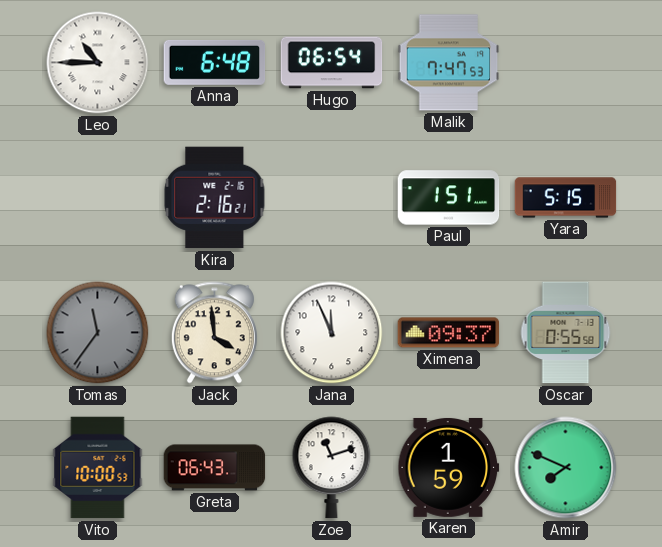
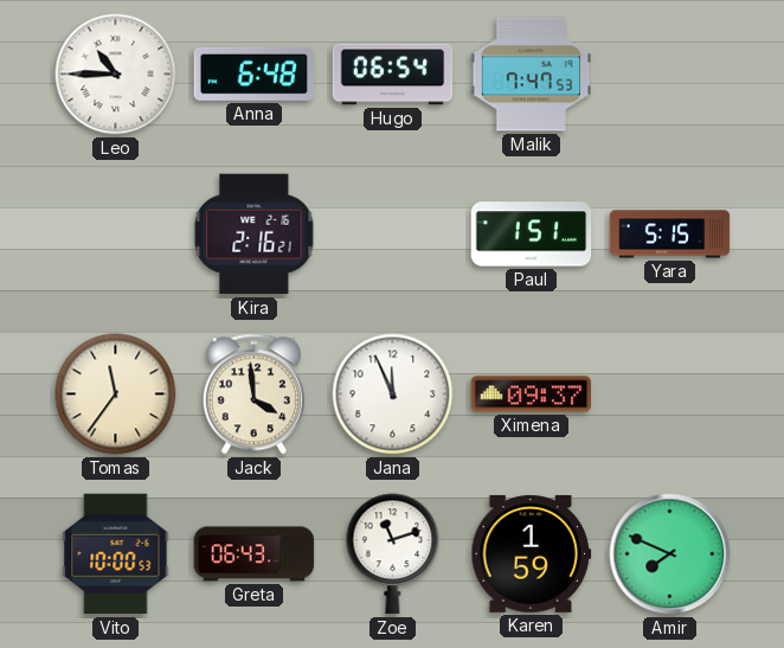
Tomas dial: grey -> cream
Oscar: 0:55 -> none
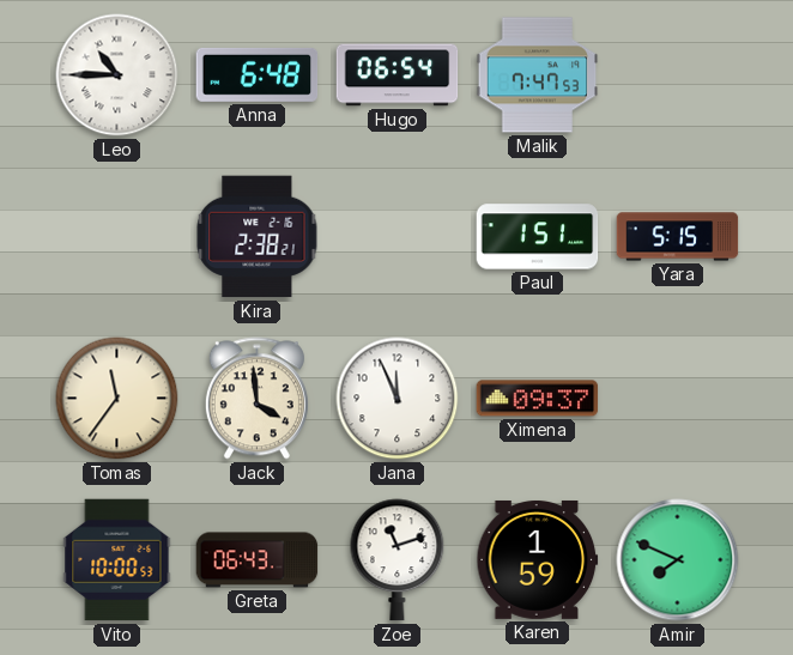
Kira: 2:16 -> 2:38
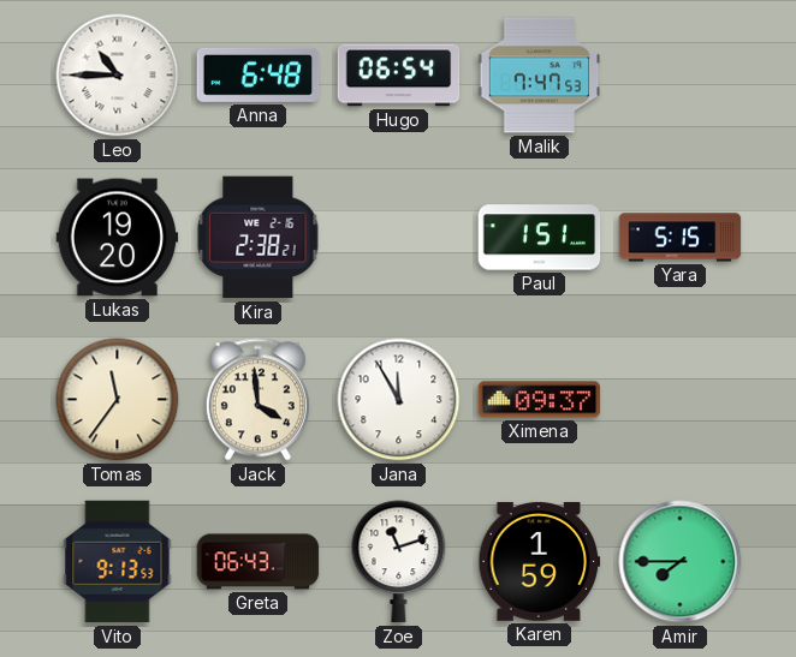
Lukas: none -> 19:20
Jana: 11:56 -> 11:55
Vito: 10:00 -> 9:13
Amir: 7:49 -> 7:45
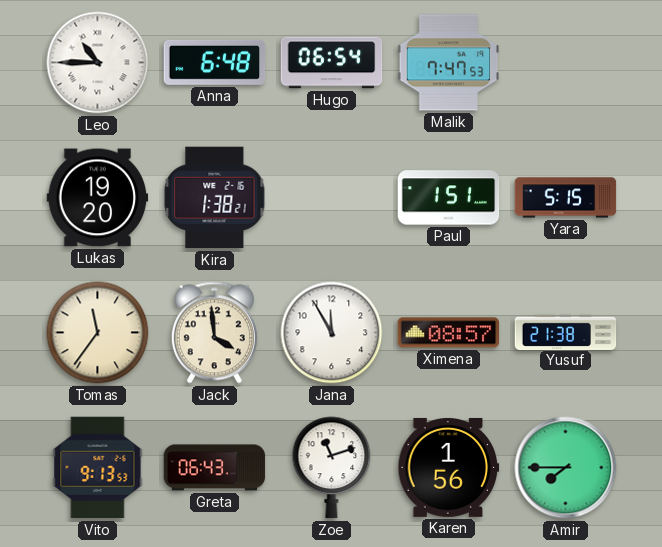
Kira: 2:38 -> 1:38
Ximena: 09:37 -> 08:57
Yusuf: none -> 21:38
Karen: 1:59 -> 1:56
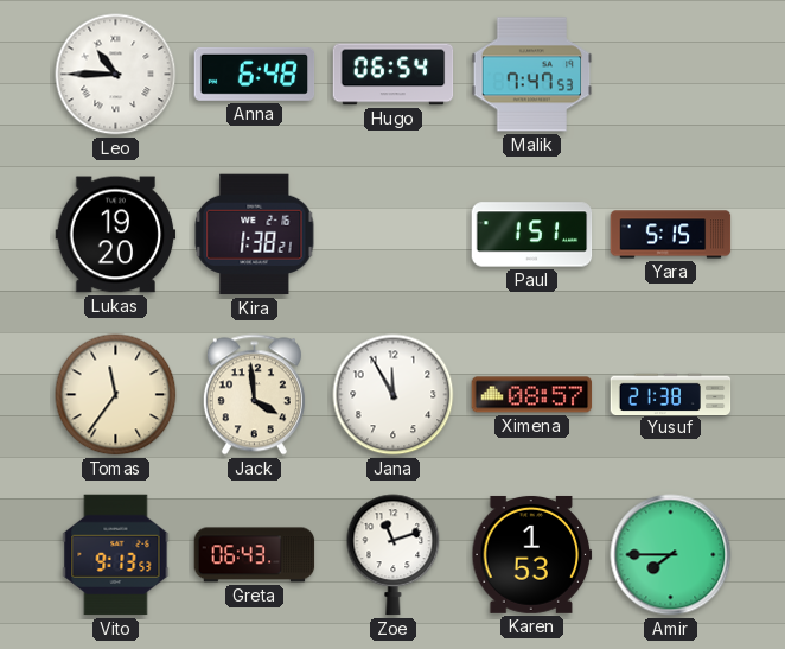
Karen: 1:56 -> 1:53
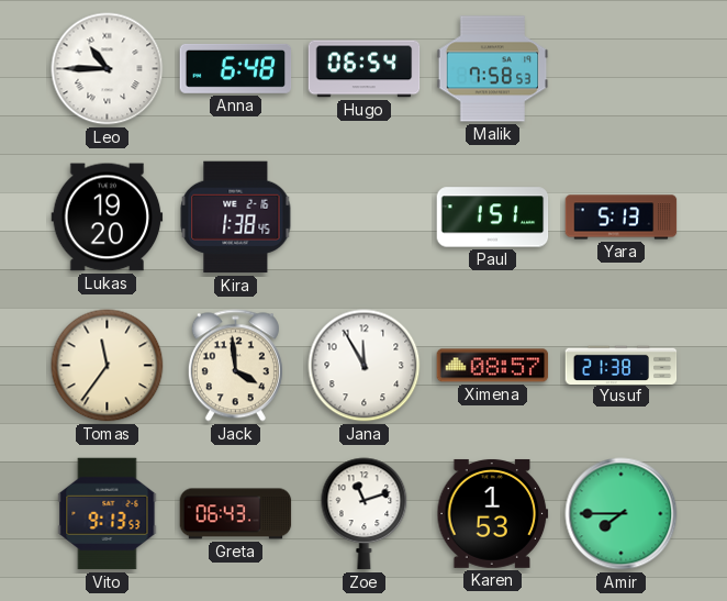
Malik: 7:47 -> 7:58
Kira: 1:38:21 -> 1:38:45
Yara: 5:15 -> 5:13
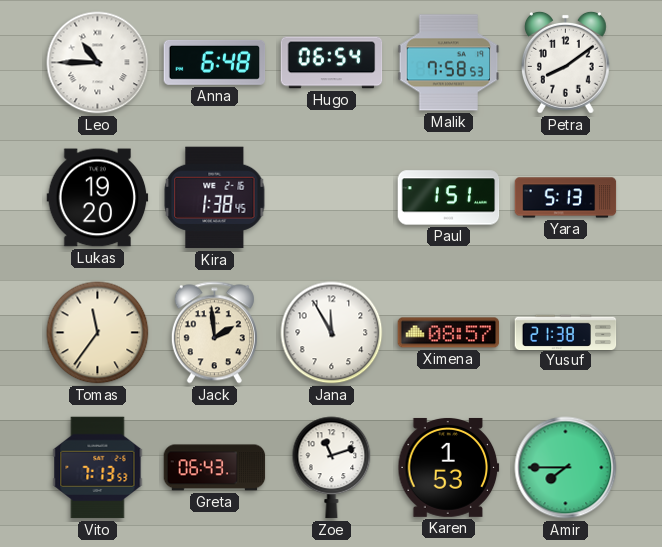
Petra: none -> 8:09
Jack: 3:59 -> 1:59
Vito: 9:13 -> 7:13
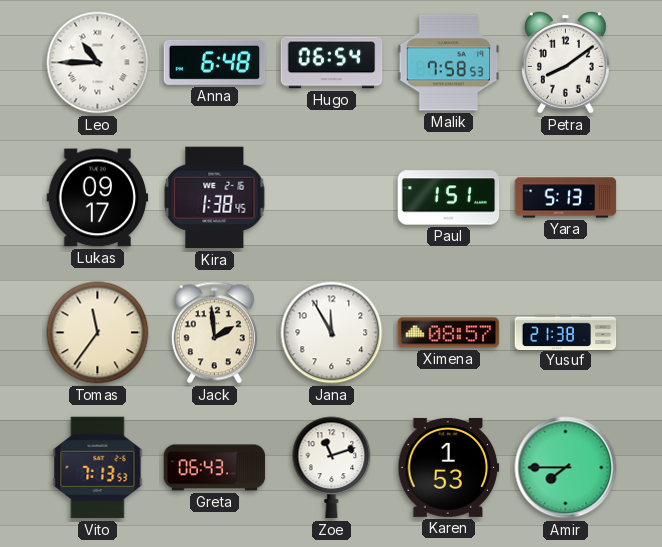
Lukas: 19:20 -> 09:17
